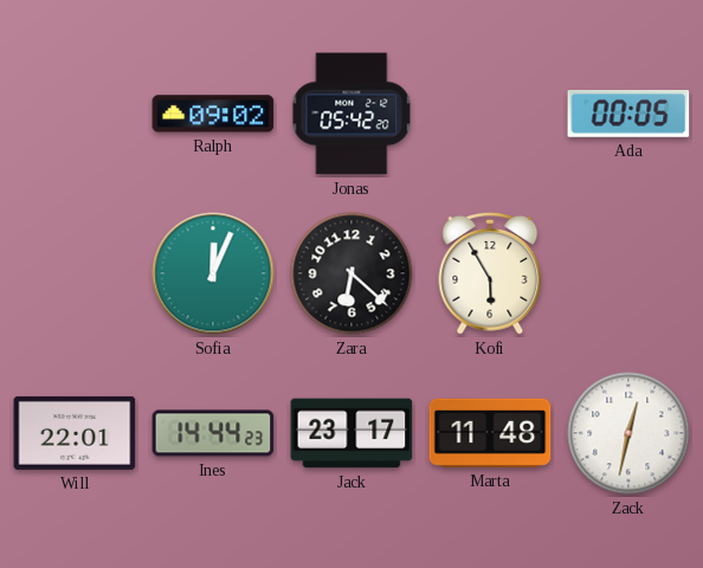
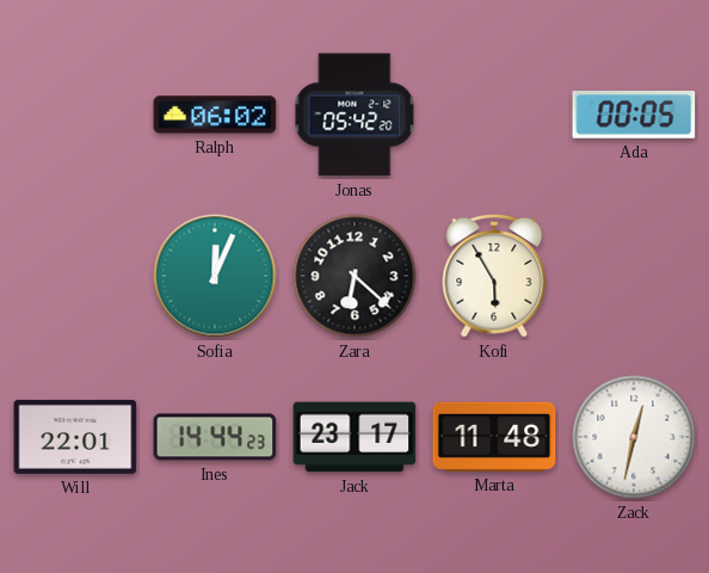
Ralph: 09:02 -> 06:02
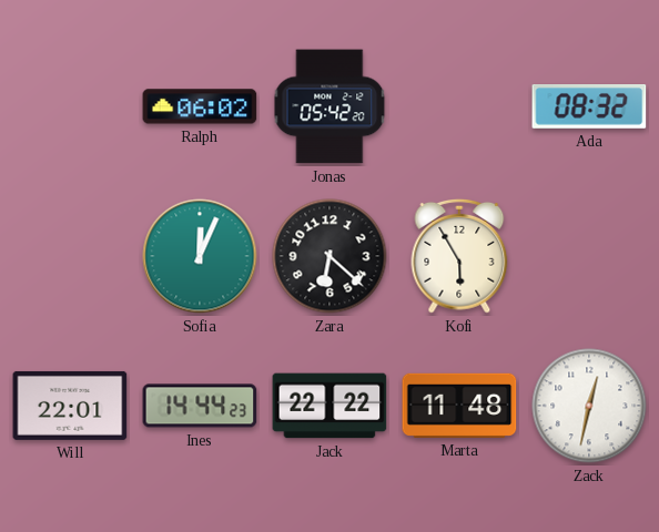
Ada: 00:05 -> 08:32
Jack: 23:17 -> 22:22
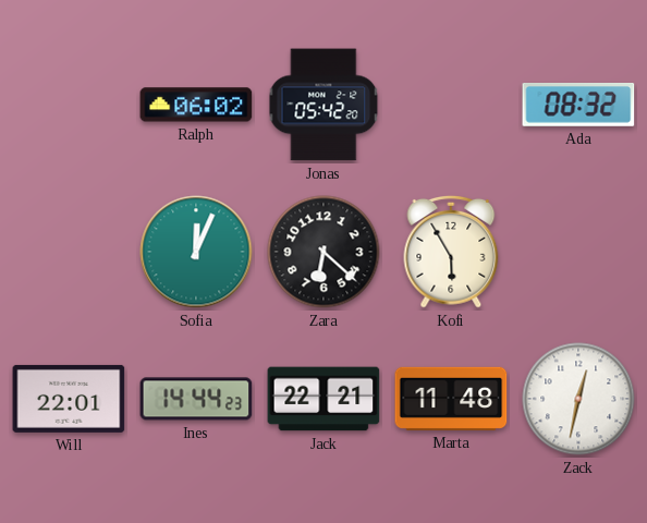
Jack: 22:22 -> 22:21
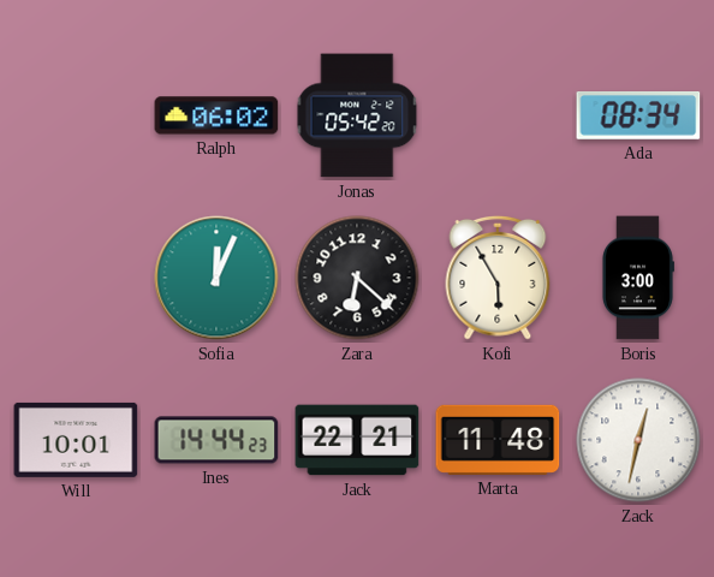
Ada: 08:32 -> 08:34
Boris: none -> 3:00
Will: 22:01 -> 10:01
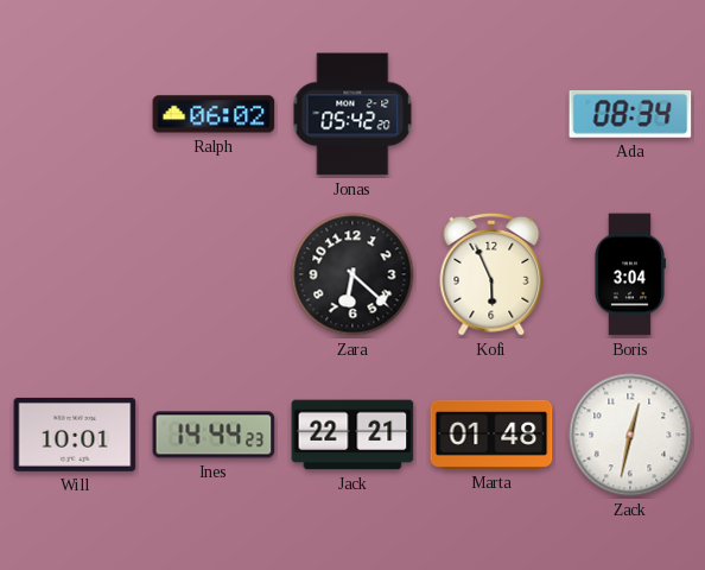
Sofia: 12:04 -> none
Kofi: 5:55 -> 5:56
Boris: 3:00 -> 3:04
Marta: 11:48 -> 01:48
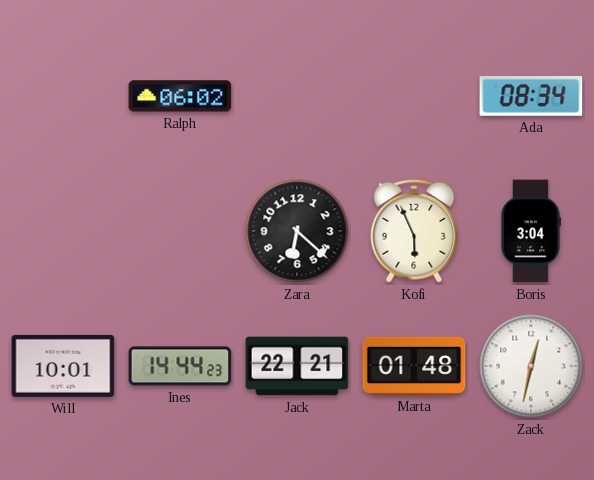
Jonas: 05:42 -> none
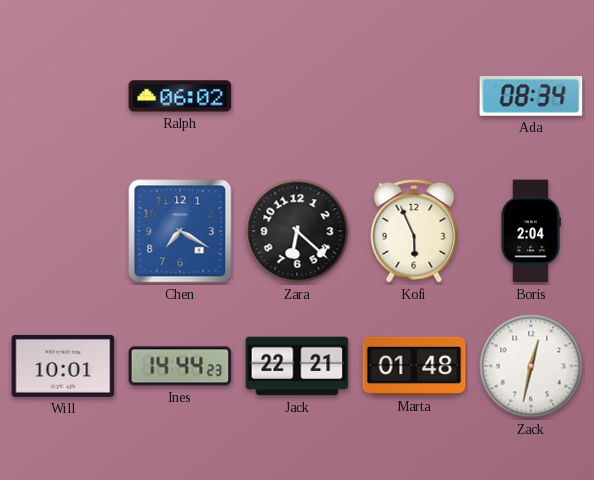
Chen: none -> 7:20
Boris: 3:04 -> 2:04
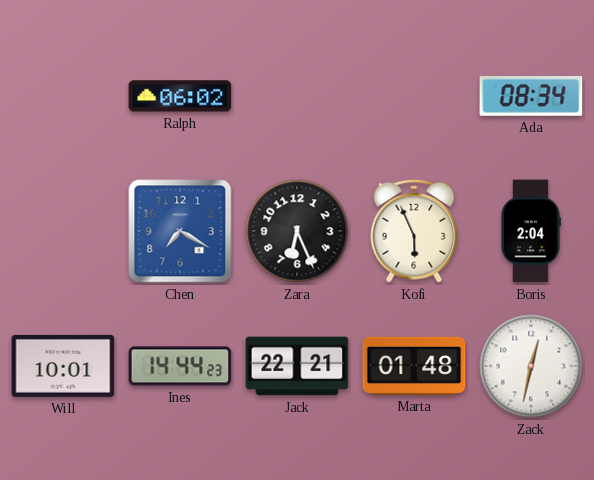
Zara: 6:22 -> 6:26
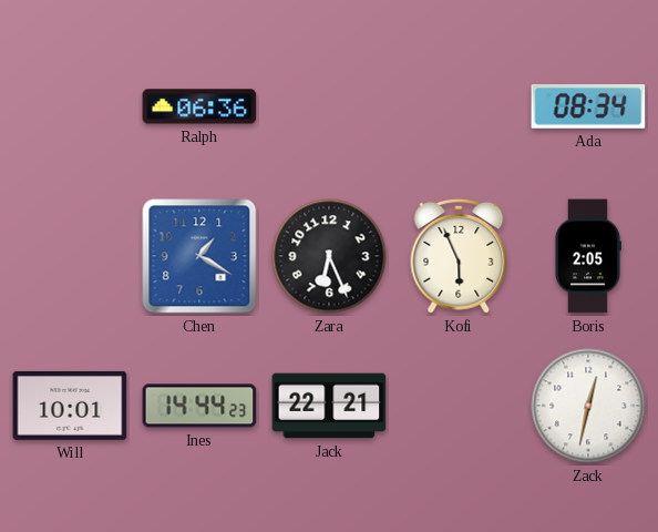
Ralph: 06:02 -> 06:36
Chen: 7:20 -> 1:20
Boris: 2:04 -> 2:05
Marta: 01:48 -> none
